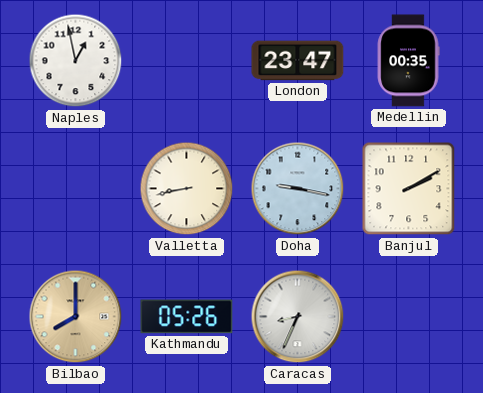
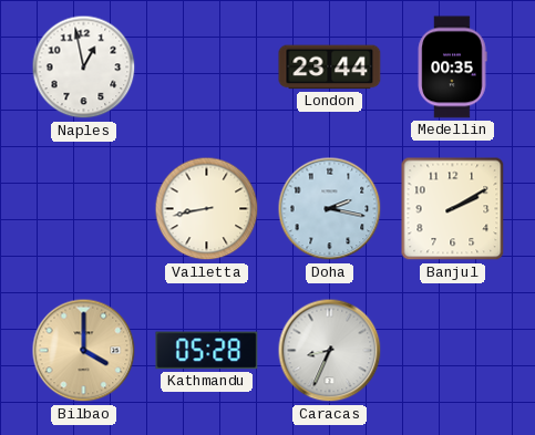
London: 23:47 -> 23:44
Doha: 9:17 -> 2:17
Bilbao: 8:00 -> 4:00
Kathmandu: 05:26 -> 05:28
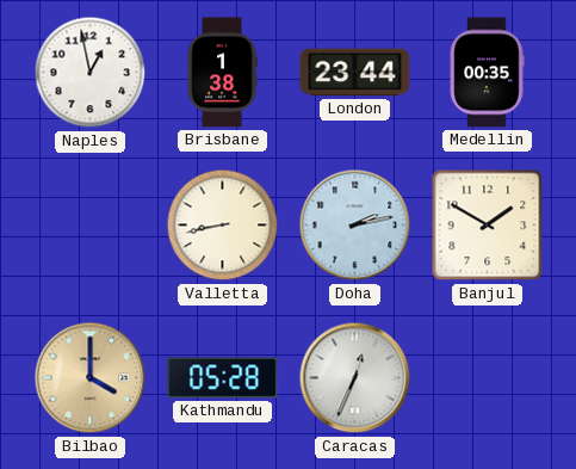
Brisbane: none -> 1:38
Doha: 2:17 -> 2:13
Banjul: 2:10 -> 1:50
Caracas: 8:34 -> 12:34
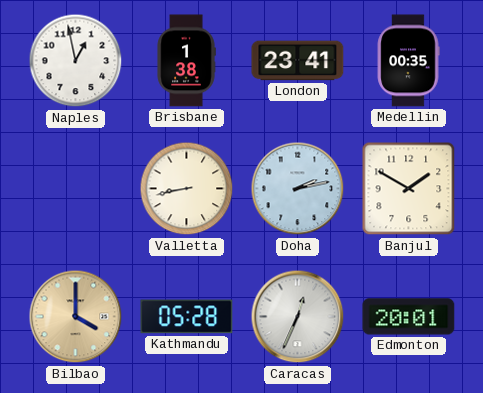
London: 23:44 -> 23:41
Edmonton: none -> 20:01
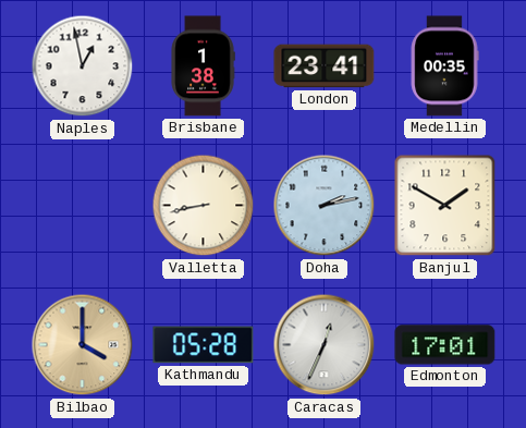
Edmonton: 20:01 -> 17:01
